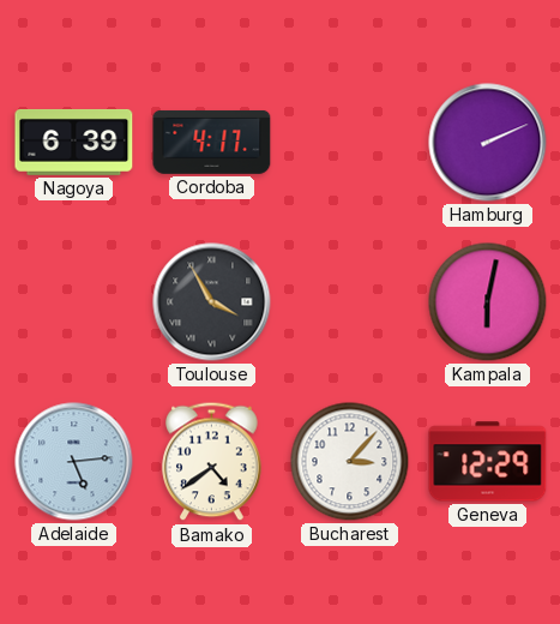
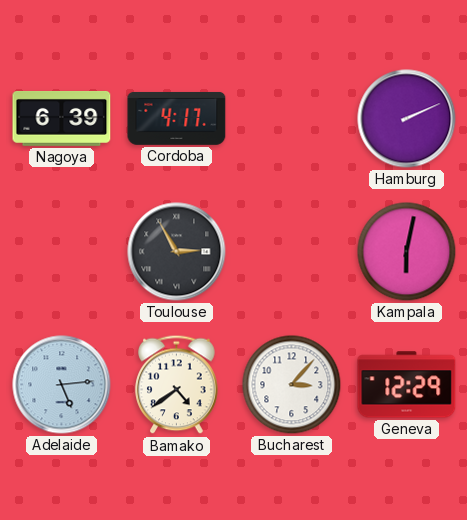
Toulouse: 3:55 -> 2:55
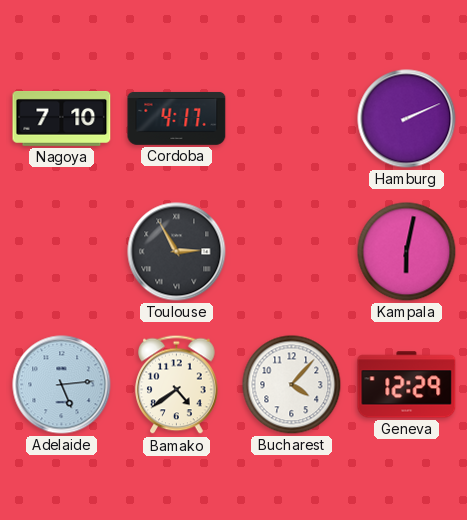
Nagoya: 6:39 -> 7:10
Bucharest: 3:07 -> 4:07
